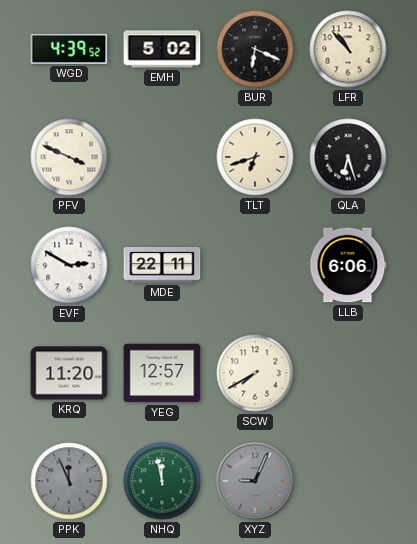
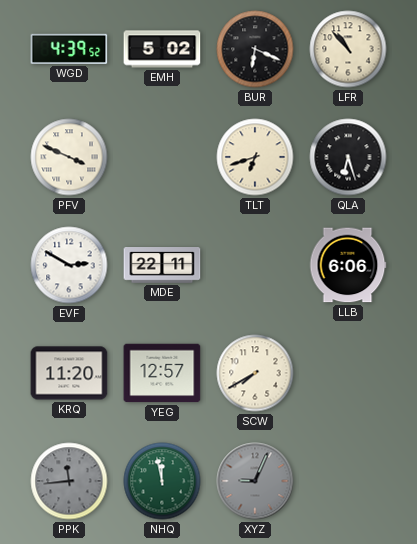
PPK: 11:56 -> 11:44
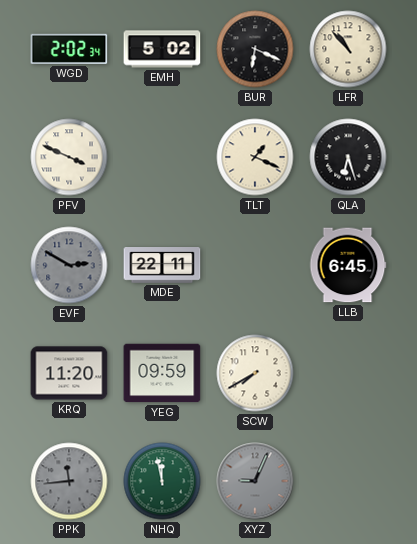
WGD: 4:39 -> 2:02
TLT: 6:42 -> 1:19
EVF dial: white -> grey
LLB: 6:06 -> 6:45
YEG: 12:57 -> 09:59
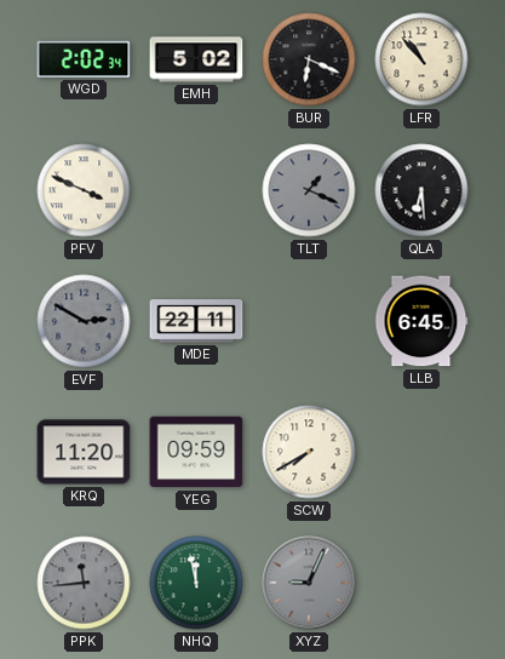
TLT dial: cream -> grey
QLA: 6:27 -> 6:29
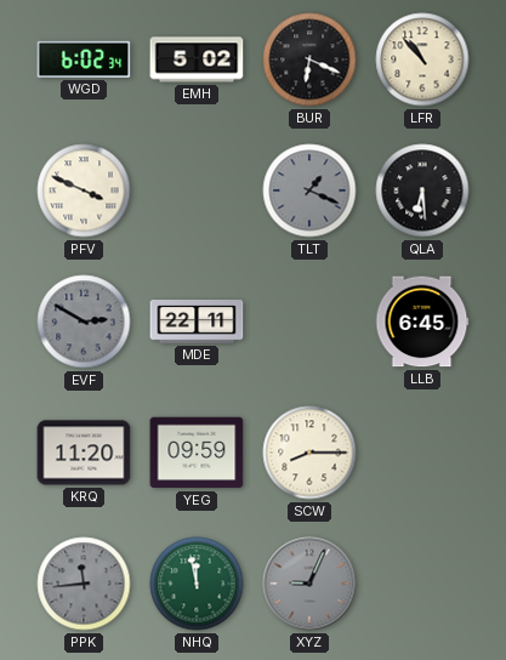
WGD: 2:02 -> 6:02
SCW: 7:40 -> 8:15
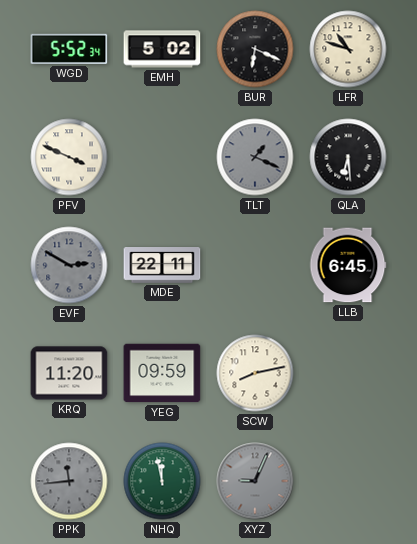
WGD: 6:02 -> 5:52
LFR: 10:53 -> 10:48
SCW: 8:15 -> 8:13
